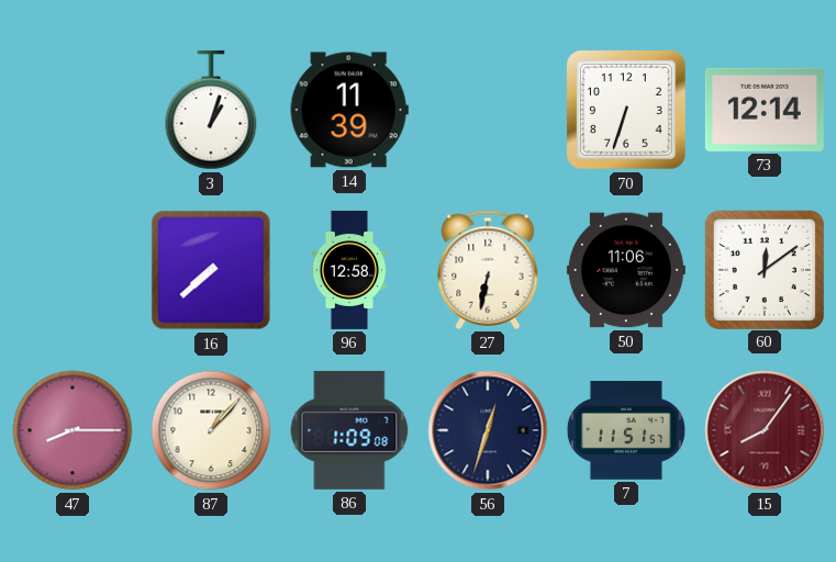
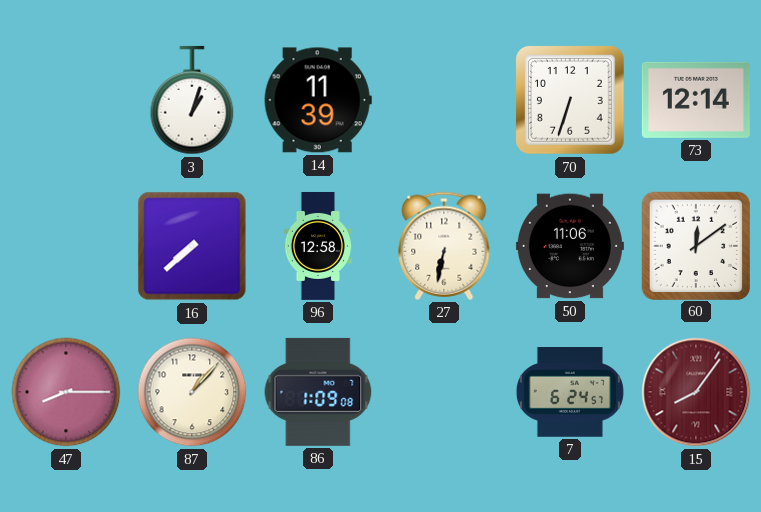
56: 12:33 -> none
7: 11:51 -> 6:24
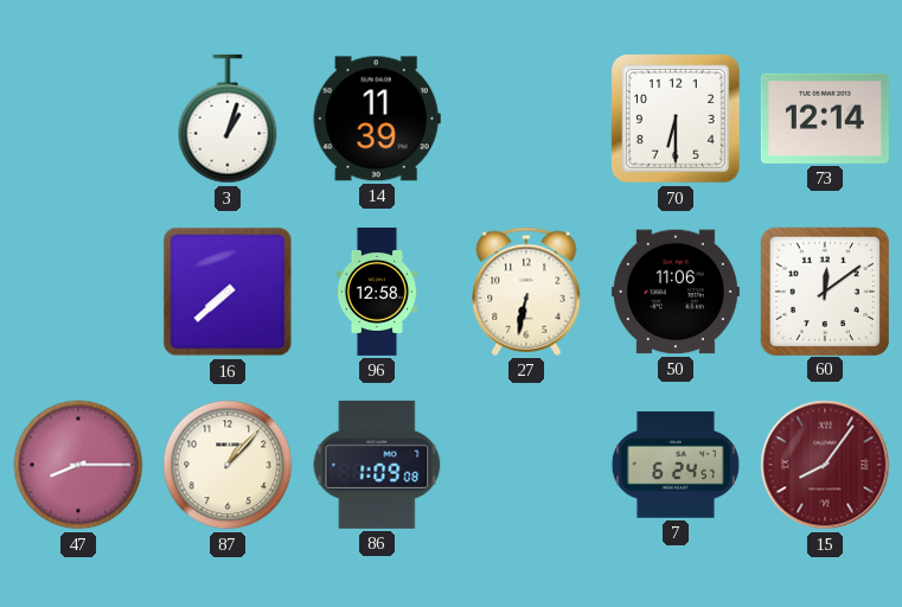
70: 6:33 -> 6:30
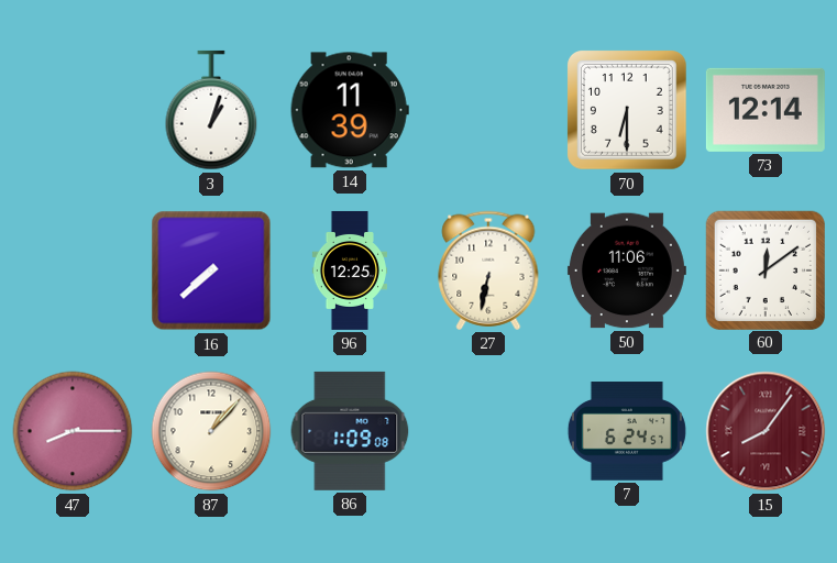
96: 12:58 -> 12:25
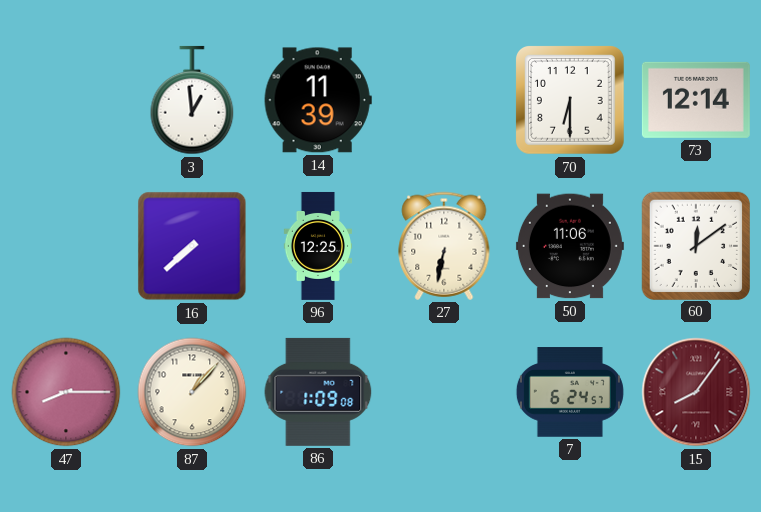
3: 1:03 -> 12:59
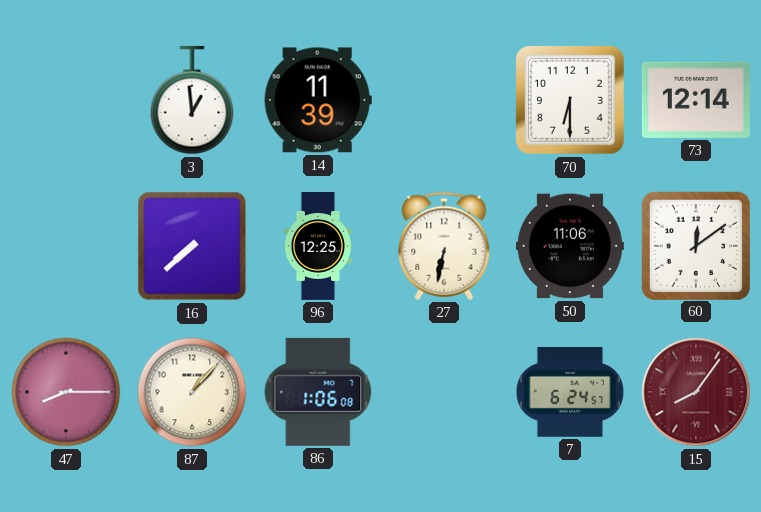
86: 1:09 -> 1:06
